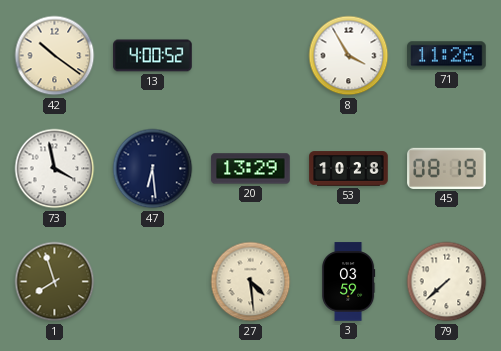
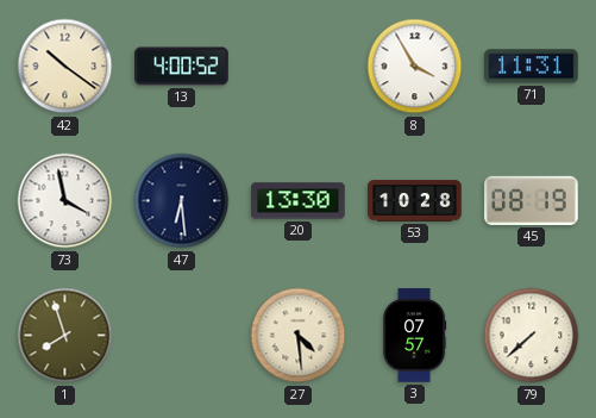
71: 11:26 -> 11:31
20: 13:29 -> 13:30
3: 03:59 -> 07:57
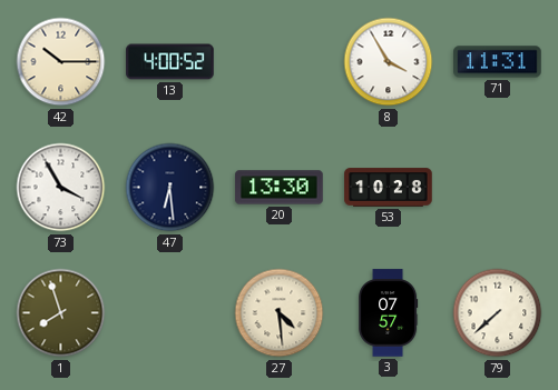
42: 10:21 -> 10:15
73: 3:58 -> 3:55
45: 08:19 -> none
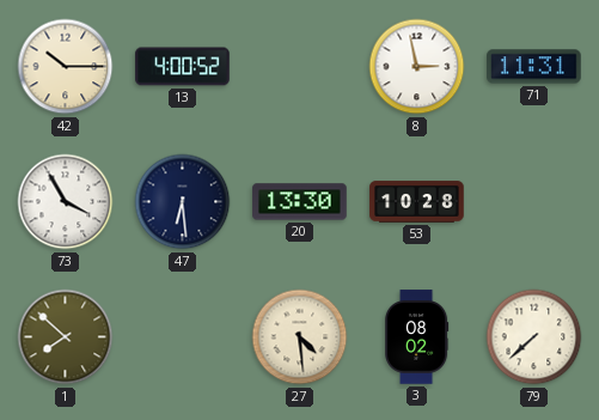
8: 3:55 -> 2:58
1: 7:57 -> 7:52
3: 07:57 -> 08:02
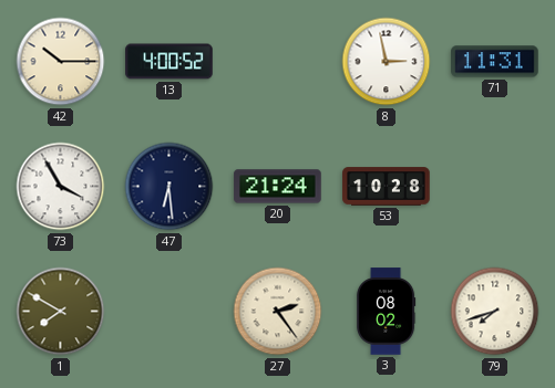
20: 13:30 -> 21:24
1: 7:52 -> 7:50
27: 4:29 -> 2:24
79: 7:38 -> 7:42
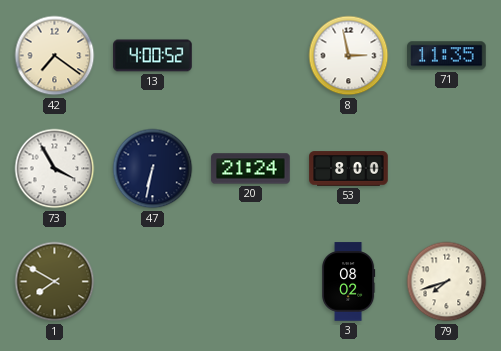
42: 10:15 -> 7:21
71: 11:31 -> 11:35
47: 6:29 -> 6:32
53: 10:28 -> 8:00
27: 2:24 -> none
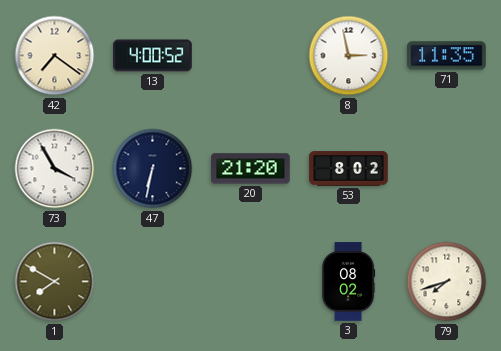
20: 21:24 -> 21:20
53: 8:00 -> 8:02
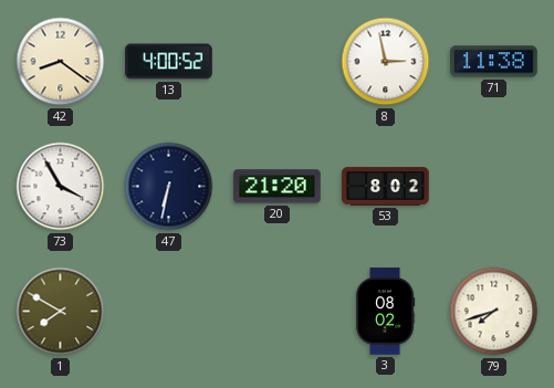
42: 7:21 -> 8:21
71: 11:35 -> 11:38
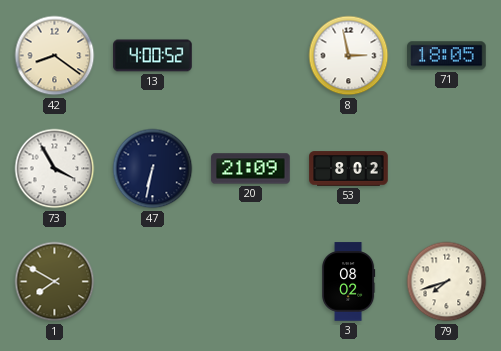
71: 11:38 -> 18:05
20: 21:20 -> 21:09
